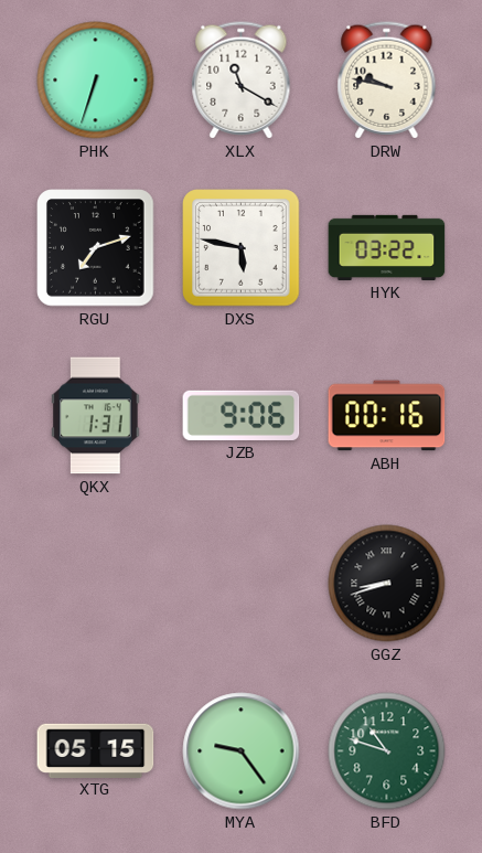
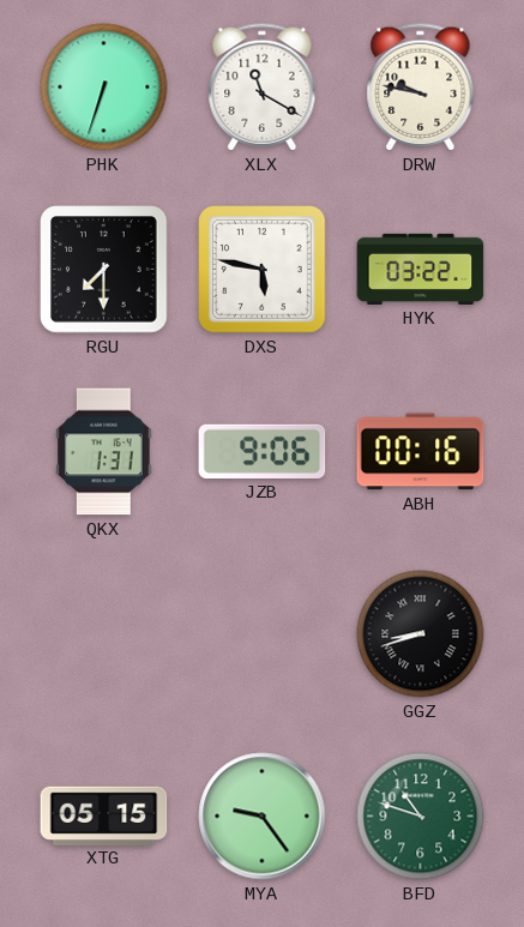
RGU: 7:12 -> 7:30
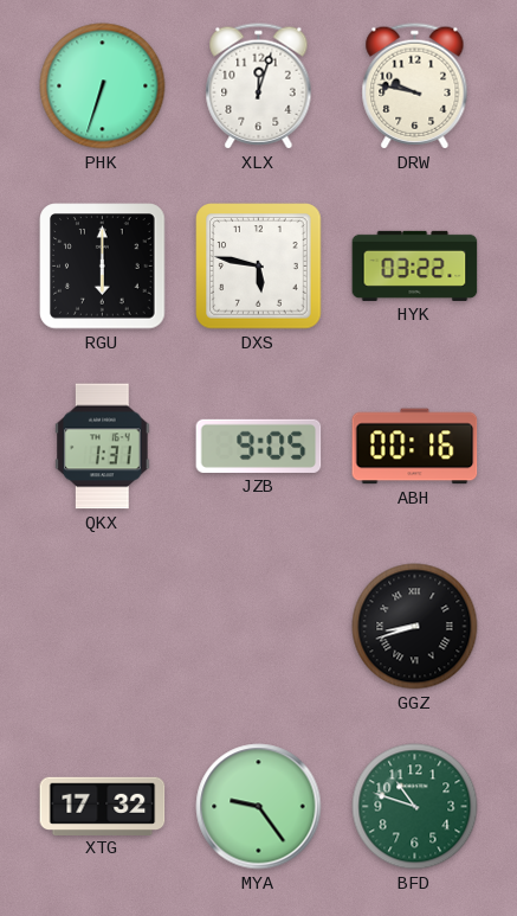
XLX: 11:20 -> 12:03
RGU: 7:30 -> 6:00
JZB: 9:06 -> 9:05
XTG: 05:15 -> 17:32
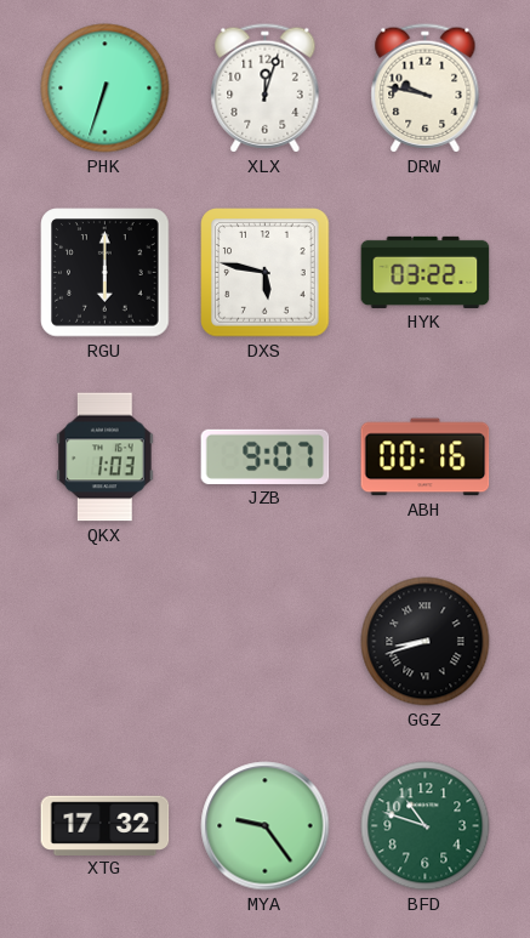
QKX: 1:31 -> 1:03
JZB: 9:05 -> 9:07
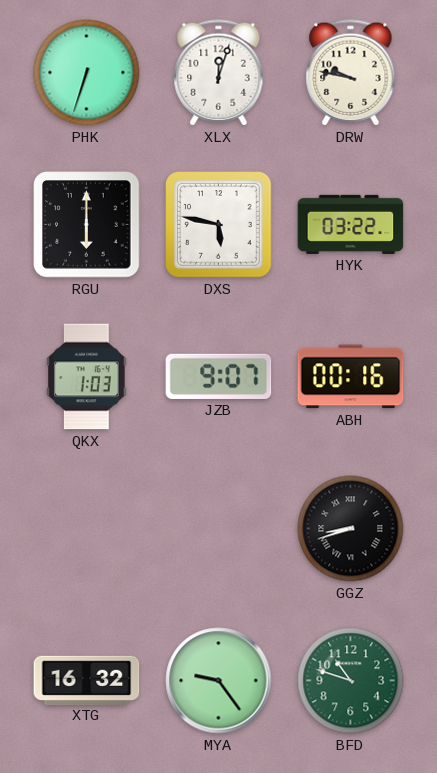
XTG: 17:32 -> 16:32
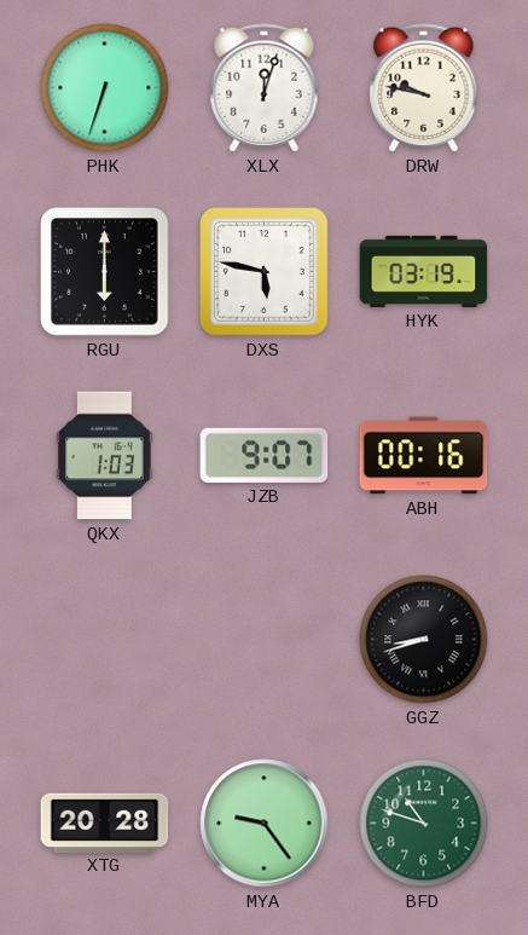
HYK: 03:22 -> 03:19
XTG: 16:32 -> 20:28
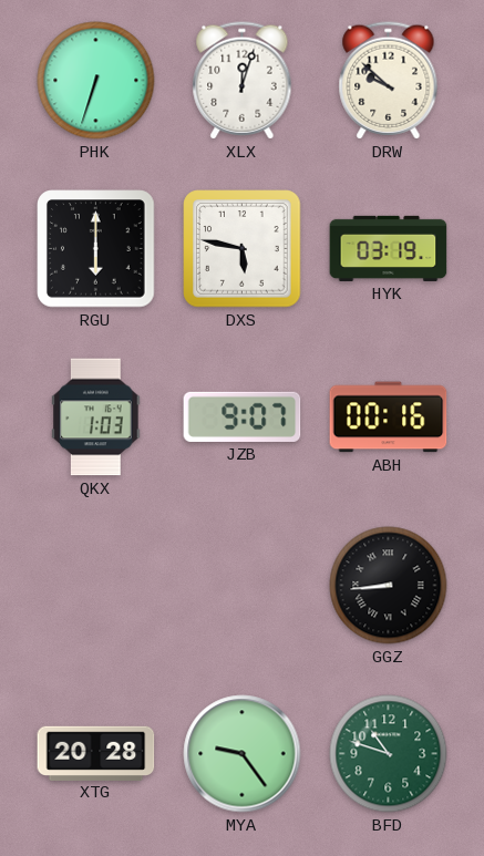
DRW: 9:47 -> 9:52
GGZ: 8:42 -> 8:44
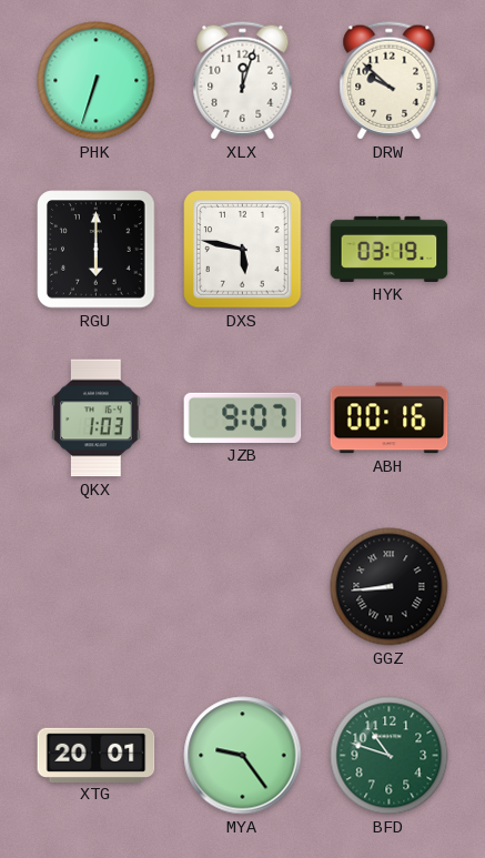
XTG: 20:28 -> 20:01
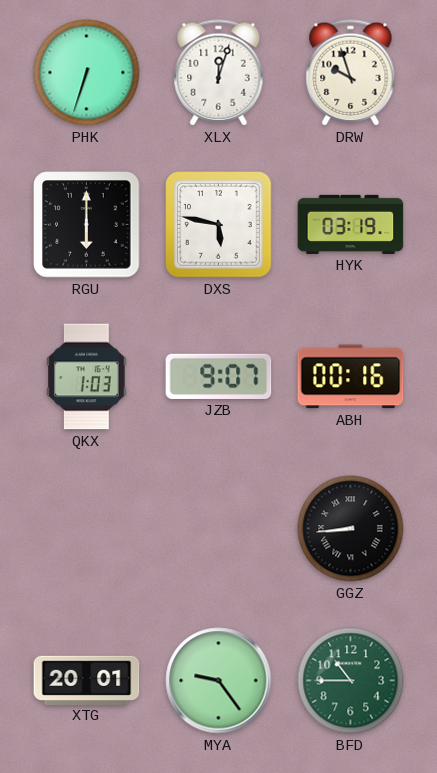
DRW: 9:52 -> 9:57
BFD: 10:48 -> 10:45
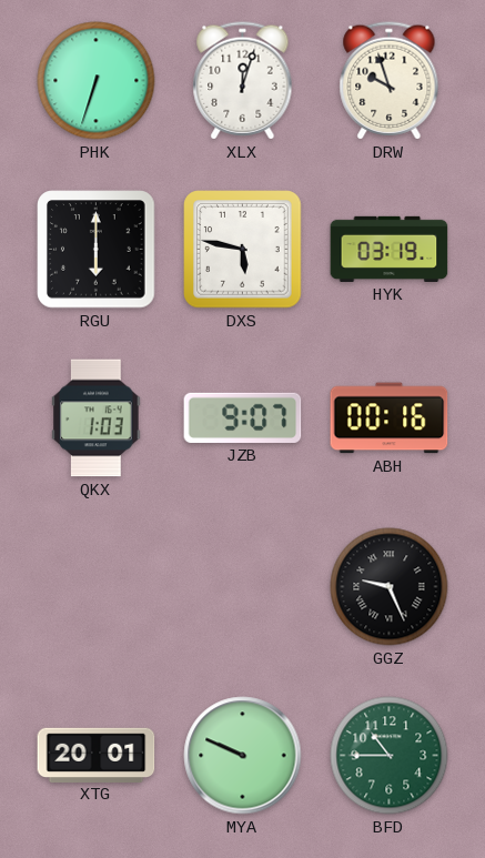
GGZ: 8:44 -> 9:26
MYA: 9:24 -> 9:49
